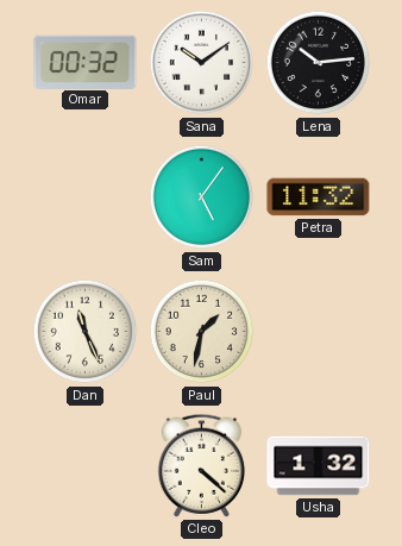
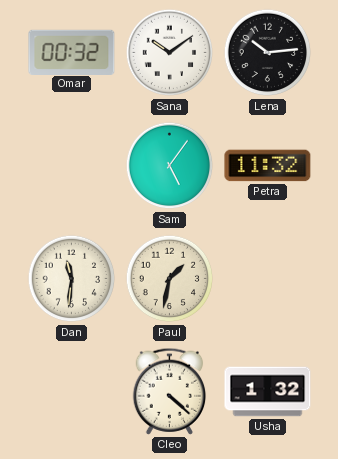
Dan: 11:26 -> 11:31
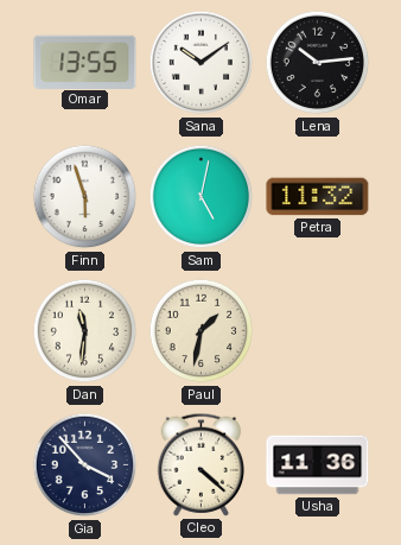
Omar: 00:32 -> 13:55
Finn: none -> 5:57
Sam: 5:06 -> 5:02
Gia: none -> 3:53
Usha: 1:32 -> 11:36
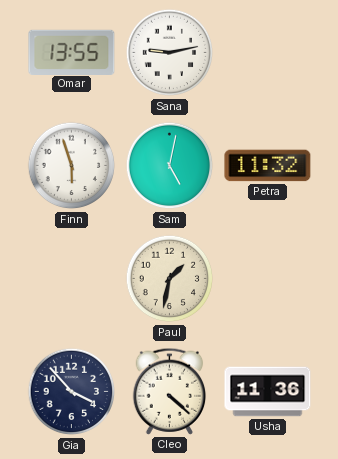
Sana: 10:09 -> 9:13
Lena: 10:14 -> none
Dan: 11:31 -> none
